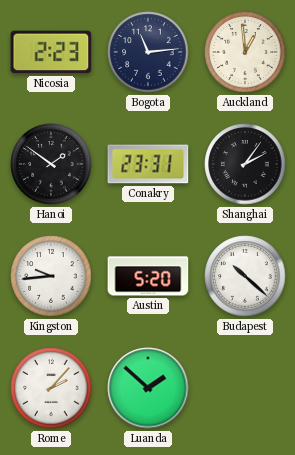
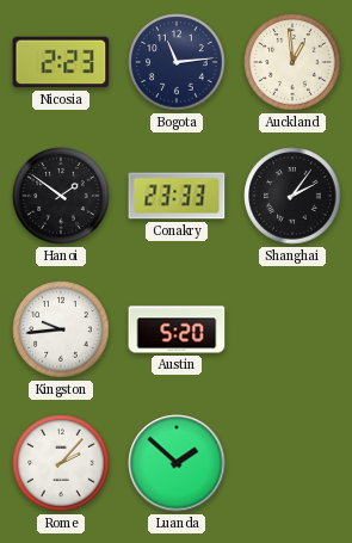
Conakry: 23:31 -> 23:33
Budapest: 10:22 -> none
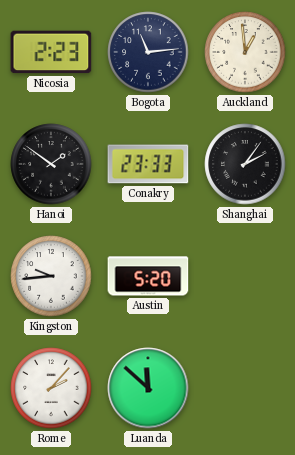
Luanda: 1:52 -> 11:52
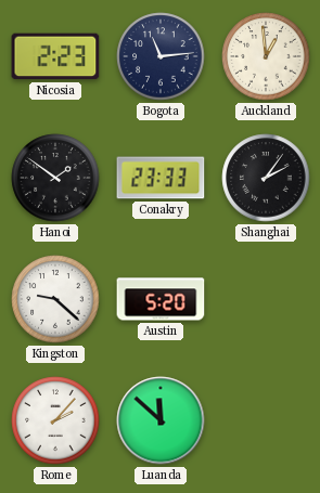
Kingston: 9:44 -> 9:22
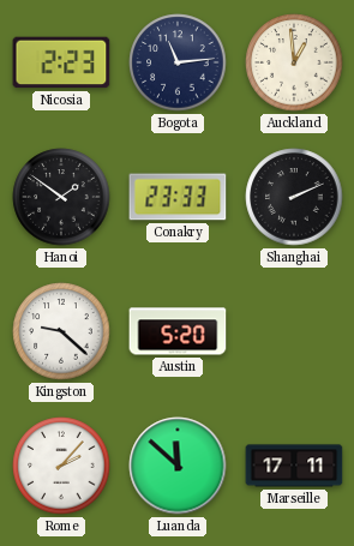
Shanghai: 2:06 -> 2:11
Marseille: none -> 17:11
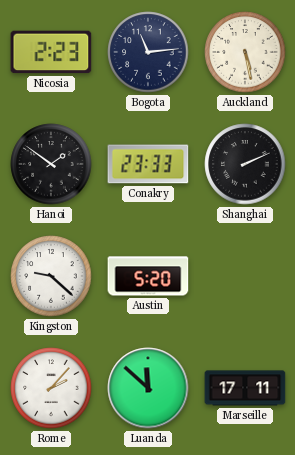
Auckland: 12:59 -> 5:28
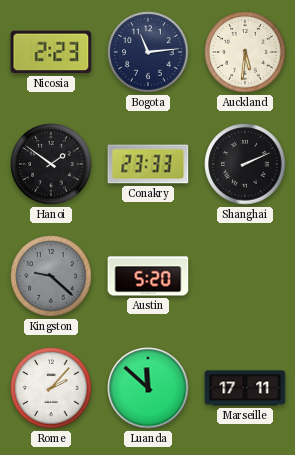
Auckland: 5:28 -> 5:31
Kingston dial: white -> grey
